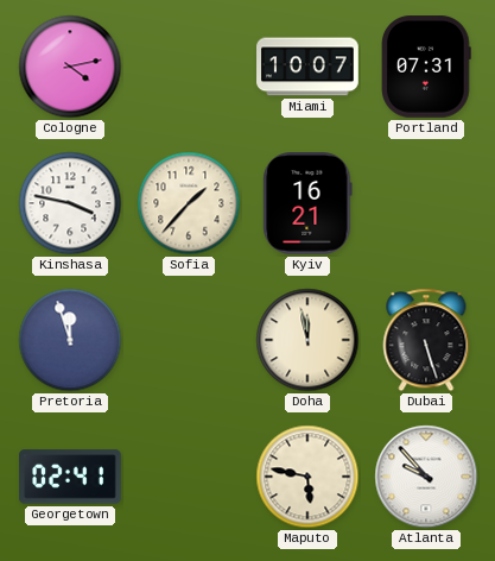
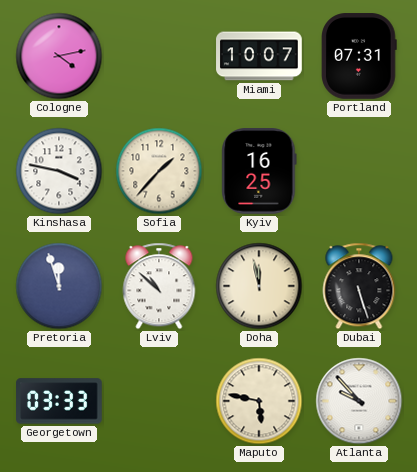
Kyiv: 16:21 -> 16:25
Lviv: none -> 10:52
Georgetown: 02:41 -> 03:33
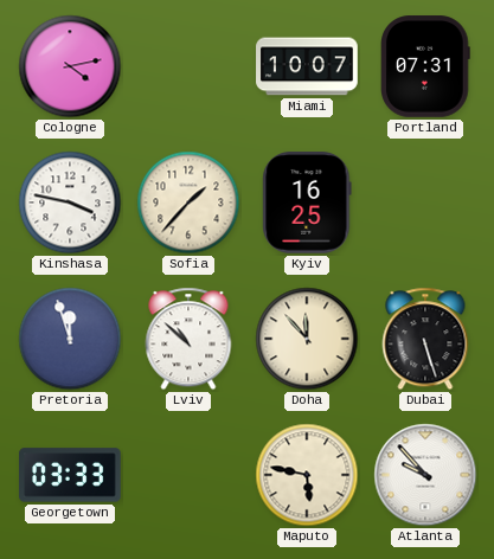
Doha: 11:58 -> 11:53
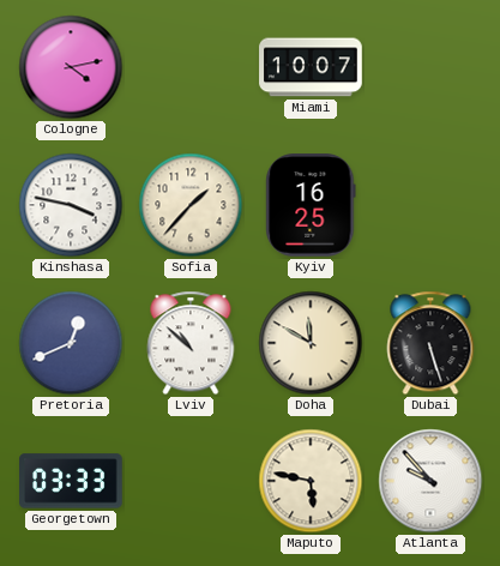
Portland: 07:31 -> none
Pretoria: 11:57 -> 12:41
Doha: 11:53 -> 11:50
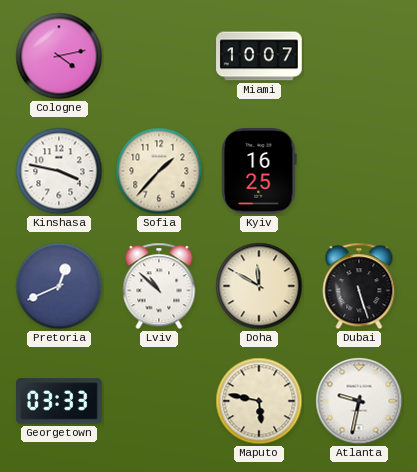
Atlanta: 9:53 -> 9:32
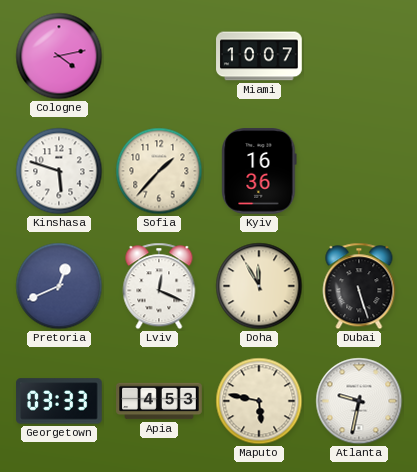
Kinshasa: 3:47 -> 5:48
Kyiv: 16:25 -> 16:36
Lviv: 10:52 -> 12:19
Doha: 11:50 -> 11:55
Apia: none -> 4:53
